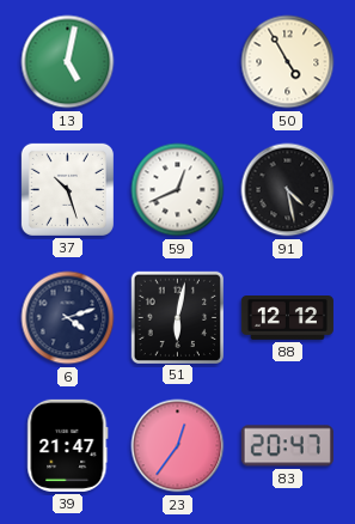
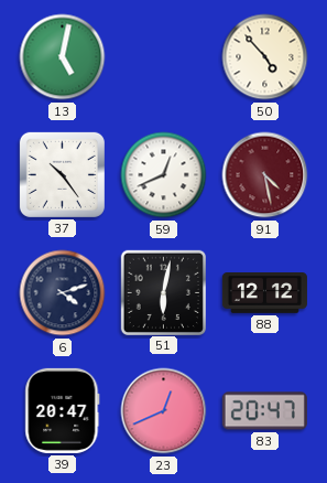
50: 4:55 -> 4:53
37: 10:27 -> 10:24
91 dial: black -> burgundy
39: 21:47 -> 20:47
23: 12:36 -> 12:41
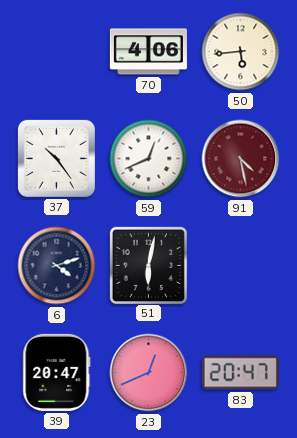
13: 5:02 -> none
70: none -> 4:06
50: 4:53 -> 5:44
88: 12:12 -> none
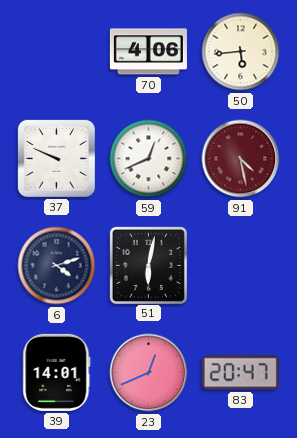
37: 10:24 -> 9:49
39: 20:47 -> 14:01
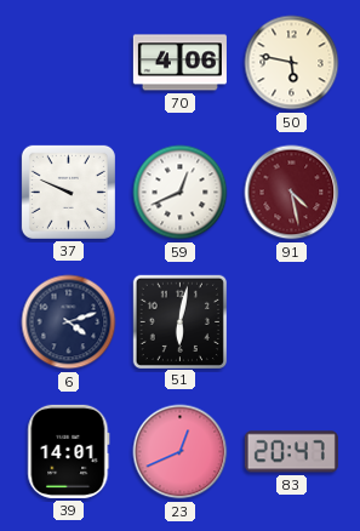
50: 5:44 -> 5:47
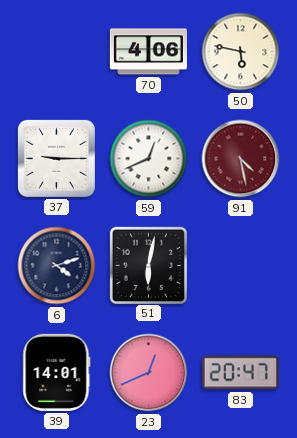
37: 9:49 -> 9:15
